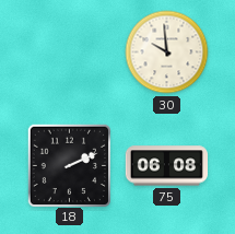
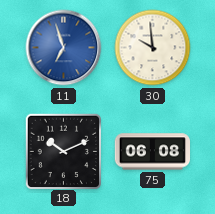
11: none -> 6:57
18: 2:11 -> 10:11
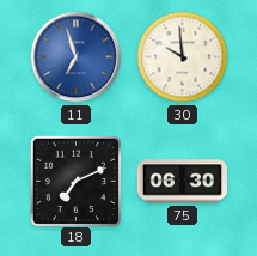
18: 10:11 -> 7:11
75: 06:08 -> 06:30
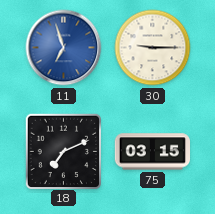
30: 9:59 -> 9:15
75: 06:30 -> 03:15
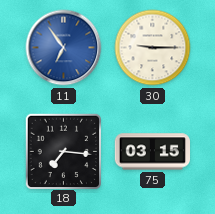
11: 6:57 -> 6:54
18: 7:11 -> 7:16
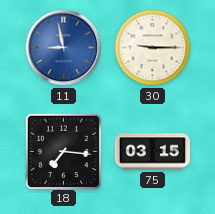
11: 6:54 -> 8:58
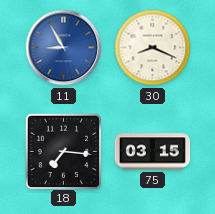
11: 8:58 -> 8:55
30: 9:15 -> 8:19
